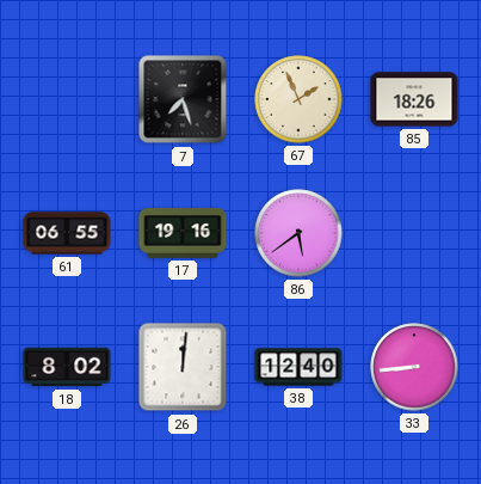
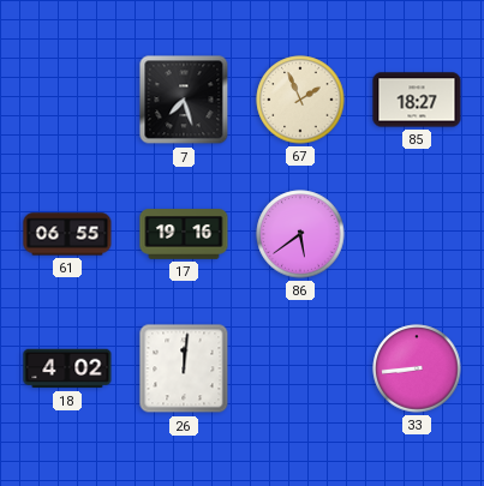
85: 18:26 -> 18:27
18: 8:02 -> 4:02
38: 12:40 -> none
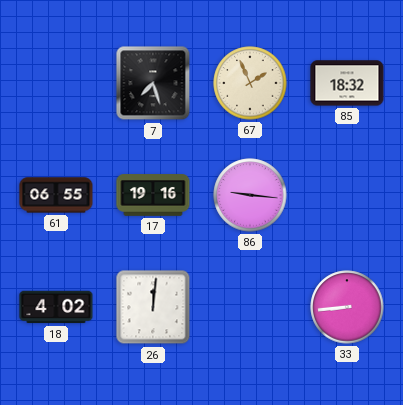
85: 18:27 -> 18:32
86: 5:39 -> 9:16
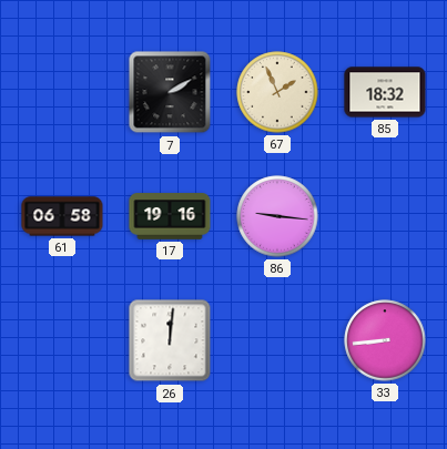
7: 7:27 -> 2:10
61: 06:55 -> 06:58
18: 4:02 -> none
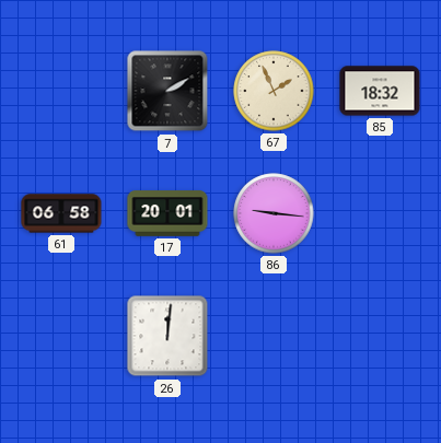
17: 19:16 -> 20:01
33: 8:44 -> none
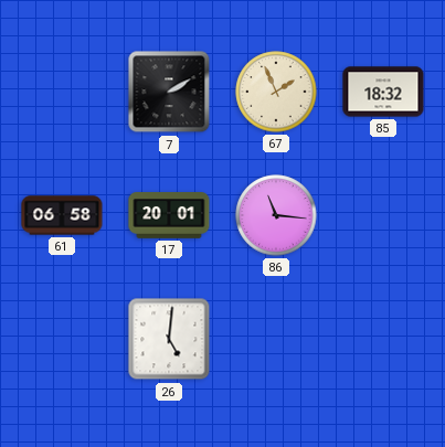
86: 9:16 -> 11:16
26: 12:01 -> 5:01
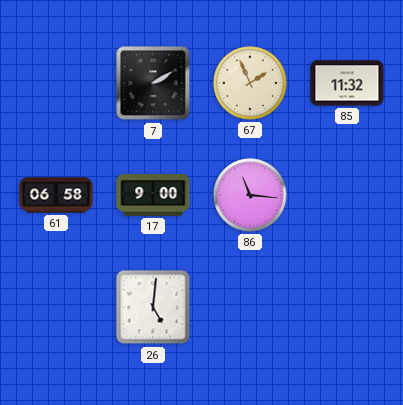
85: 18:32 -> 11:32
17: 20:01 -> 9:00
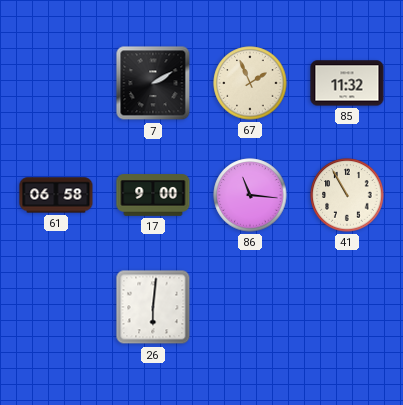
41: none -> 10:55
26: 5:01 -> 6:01
